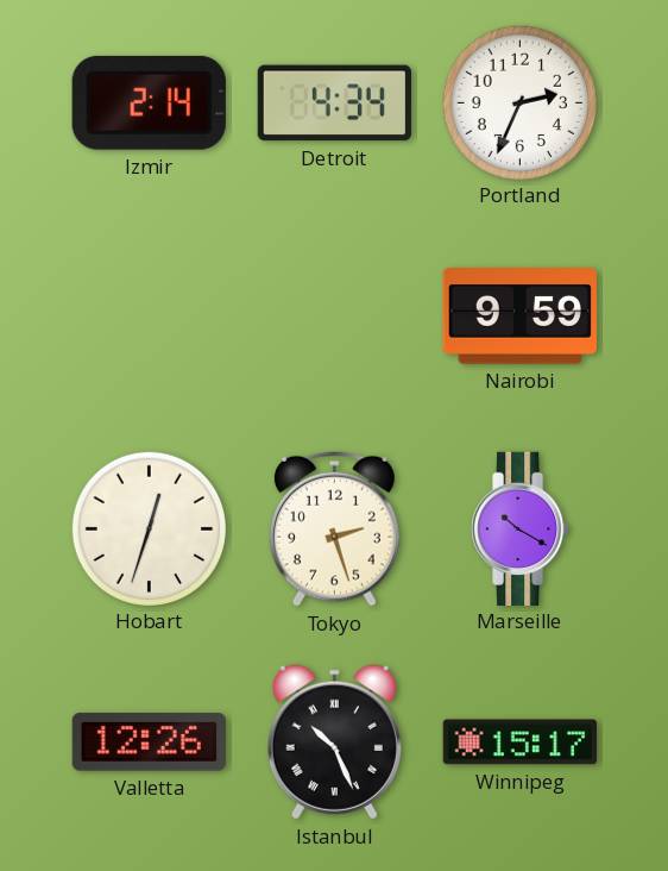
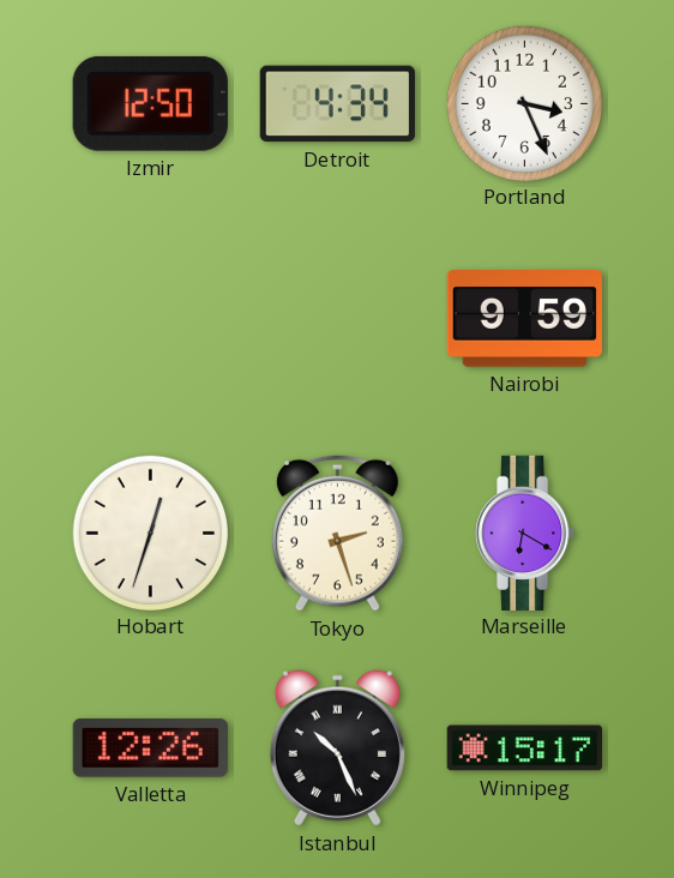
Izmir: 2:14 -> 12:50
Portland: 2:34 -> 3:26
Marseille: 10:20 -> 6:20
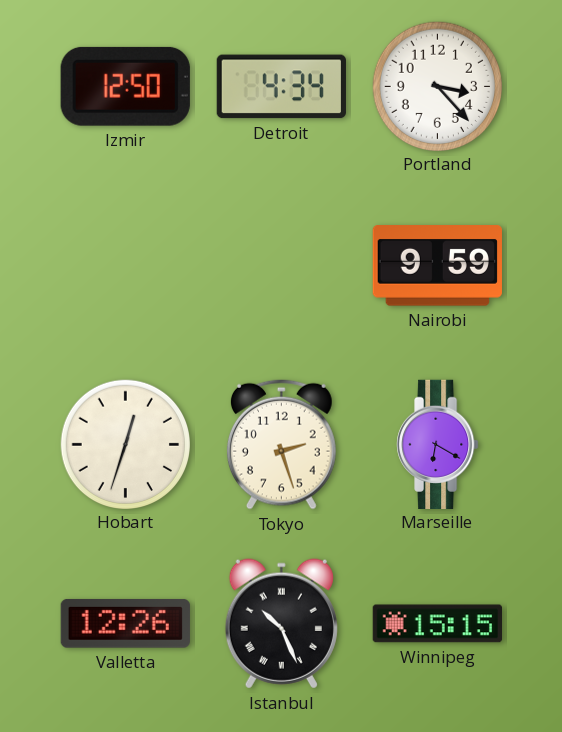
Portland: 3:26 -> 3:23
Winnipeg: 15:17 -> 15:15
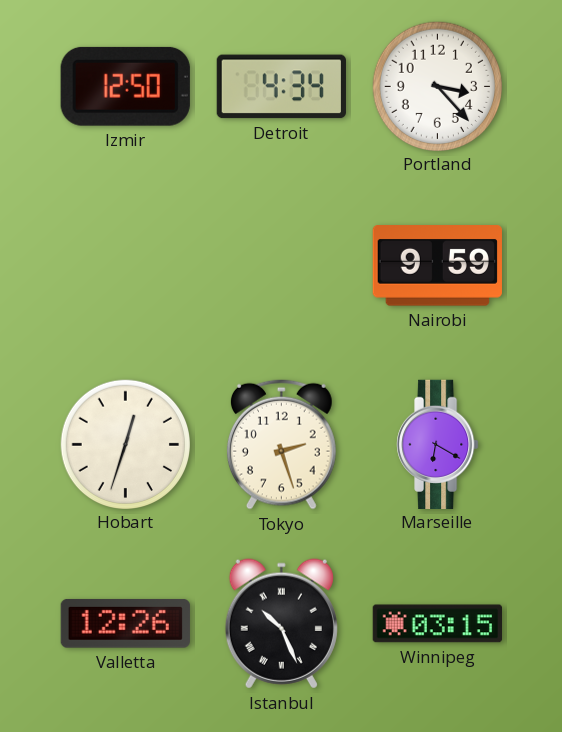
Winnipeg: 15:15 -> 03:15
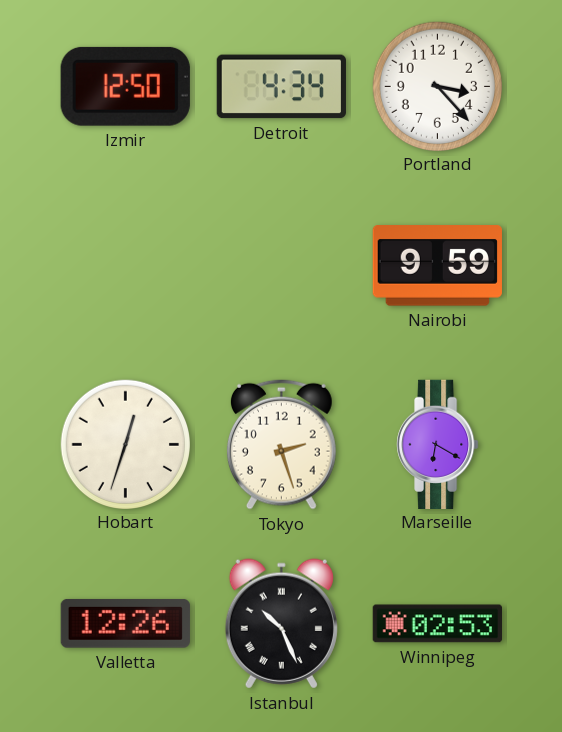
Winnipeg: 03:15 -> 02:53
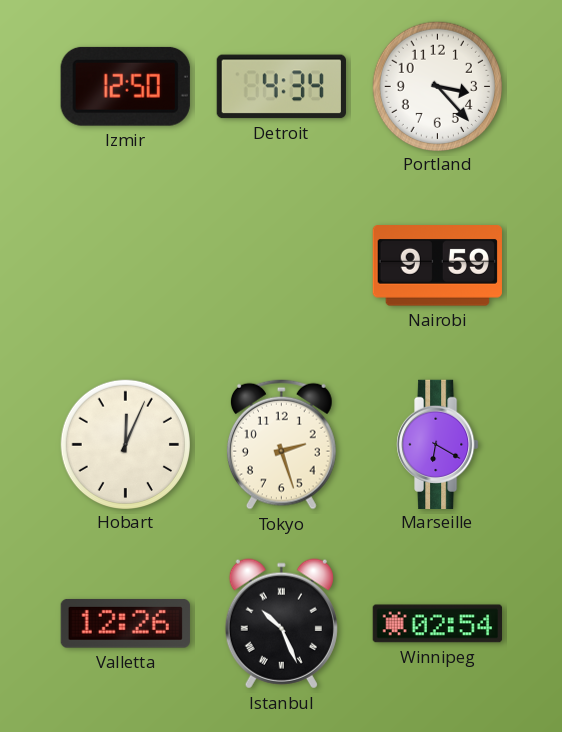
Hobart: 12:33 -> 12:04
Winnipeg: 02:53 -> 02:54
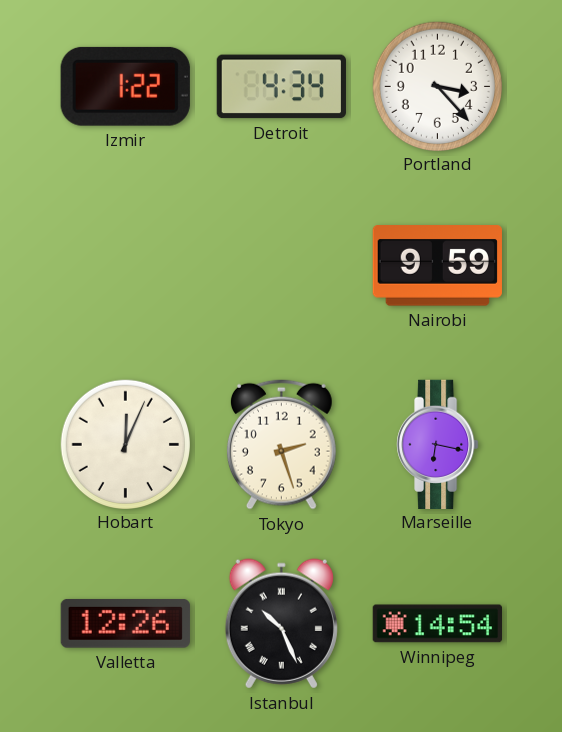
Izmir: 12:50 -> 1:22
Marseille: 6:20 -> 6:17
Winnipeg: 02:54 -> 14:54
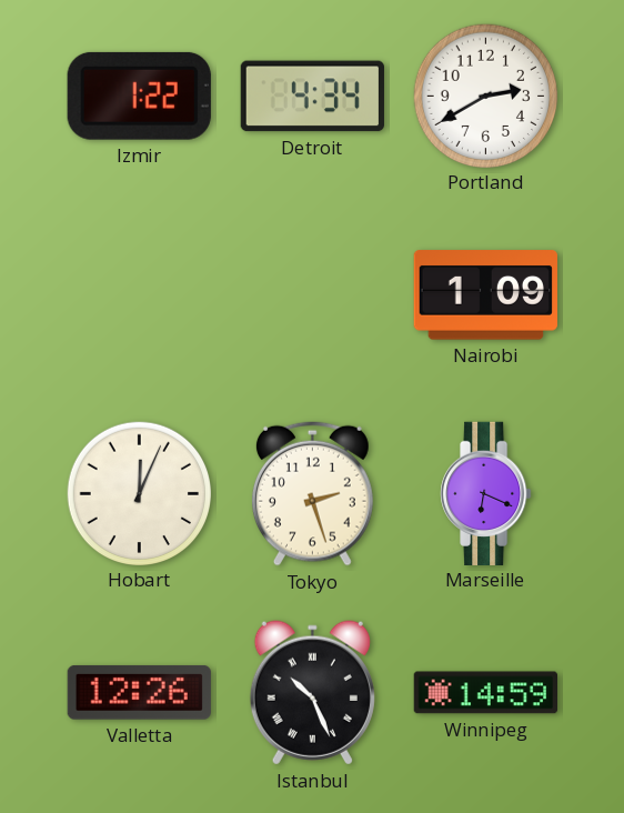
Portland: 3:23 -> 2:40
Nairobi: 9:59 -> 1:09
Marseille: 6:17 -> 6:19
Winnipeg: 14:54 -> 14:59
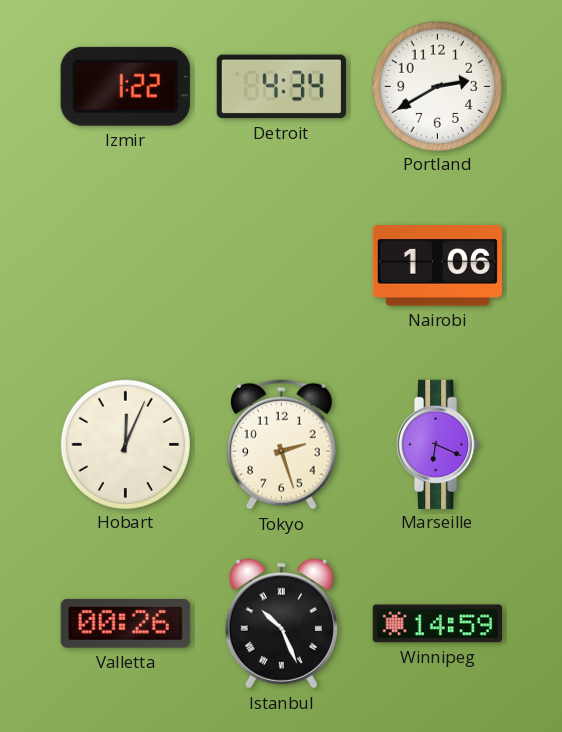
Nairobi: 1:09 -> 1:06
Valletta: 12:26 -> 00:26
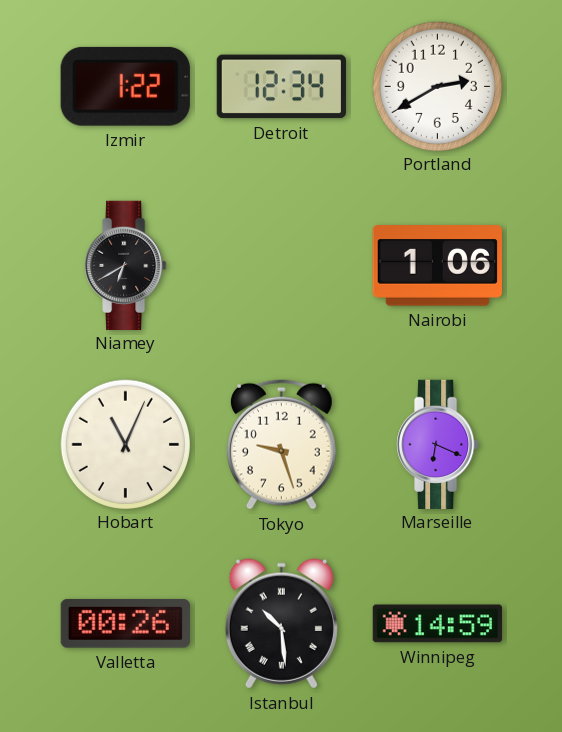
Detroit: 4:34 -> 12:34
Niamey: none -> 6:40
Hobart: 12:04 -> 11:04
Tokyo: 2:27 -> 9:27
Istanbul: 10:26 -> 10:29
